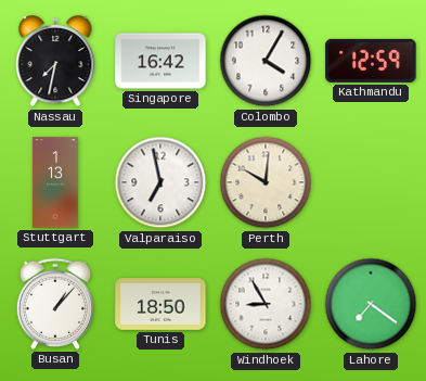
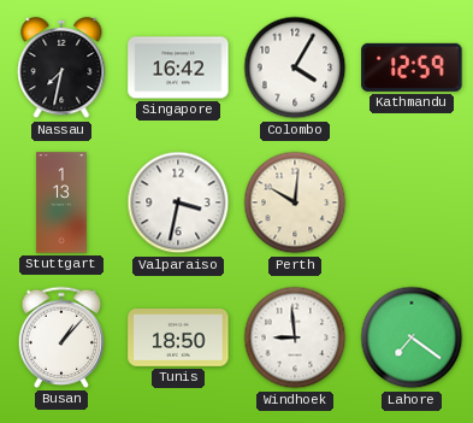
Valparaiso: 6:58 -> 3:32
Windhoek: 8:55 -> 8:59
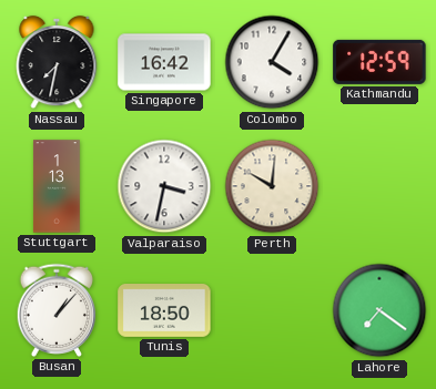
Windhoek: 8:59 -> none
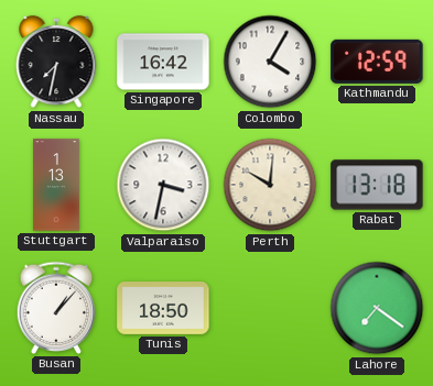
Rabat: none -> 13:18
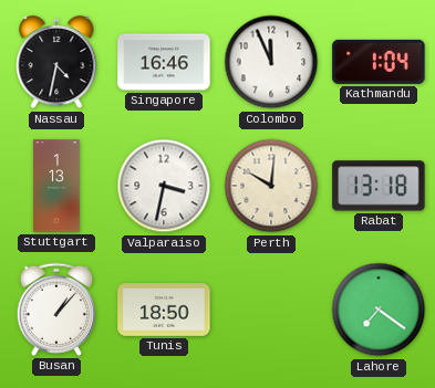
Nassau: 7:32 -> 4:32
Singapore: 16:42 -> 16:46
Colombo: 4:05 -> 11:56
Kathmandu: 12:59 -> 1:04
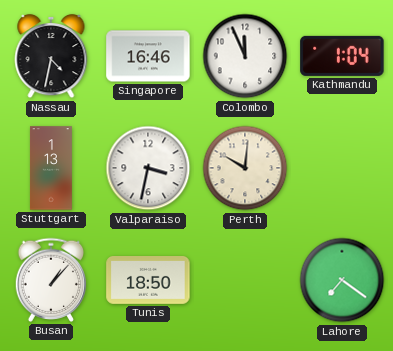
Rabat: 13:18 -> none
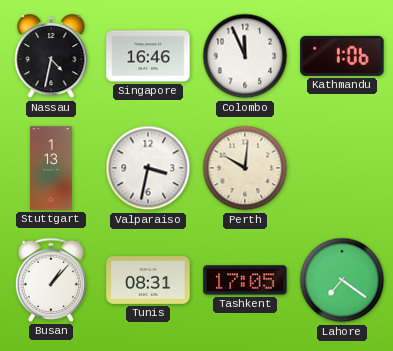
Kathmandu: 1:04 -> 1:06
Tunis: 18:50 -> 08:31
Tashkent: none -> 17:05
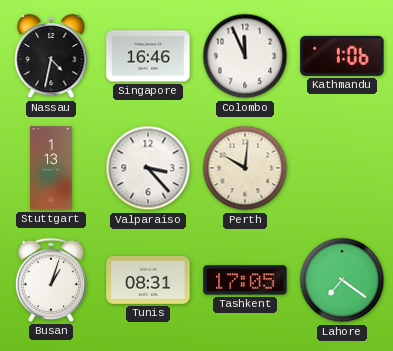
Valparaiso: 3:32 -> 3:23
Busan: 1:07 -> 1:03
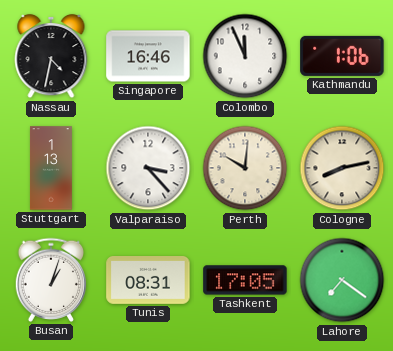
Cologne: none -> 8:13
